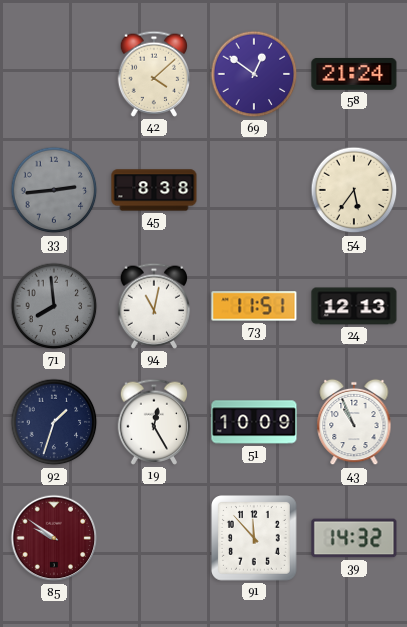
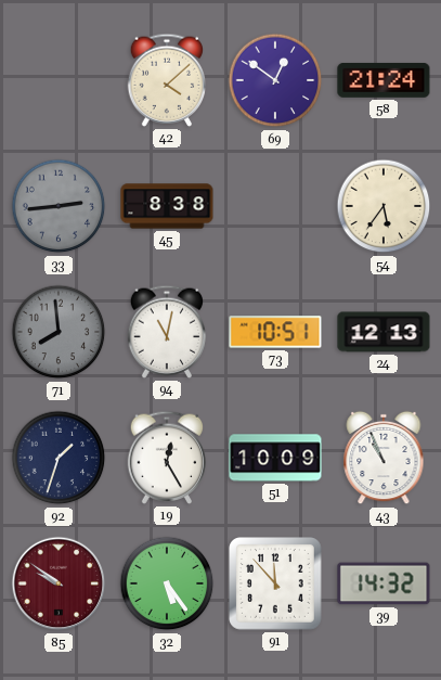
73: 11:51 -> 10:51
32: none -> 5:24
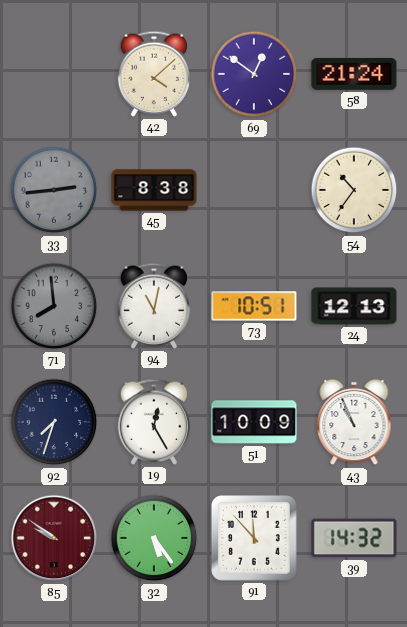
54: 5:36 -> 10:36
92: 1:33 -> 7:33
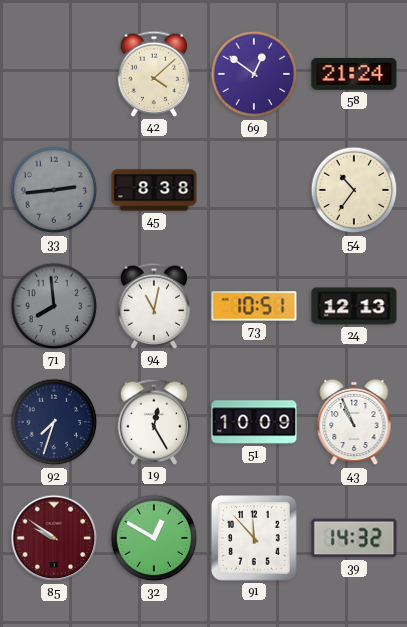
32: 5:24 -> 12:50
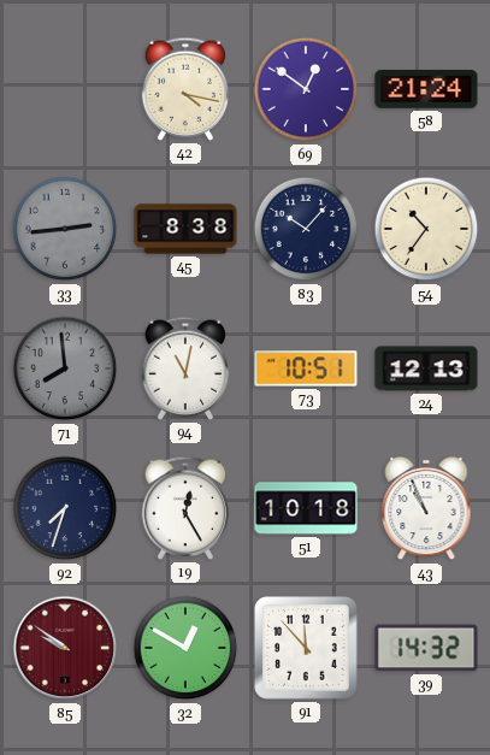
42: 4:08 -> 4:17
83: none -> 10:07
51: 10:09 -> 10:18
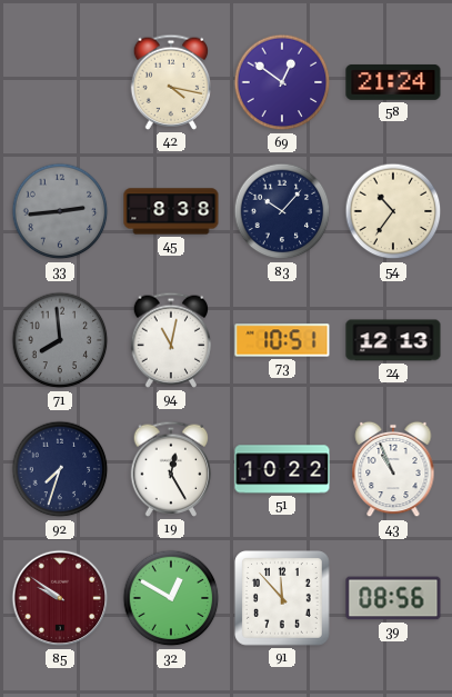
51: 10:18 -> 10:22
39: 14:32 -> 08:56
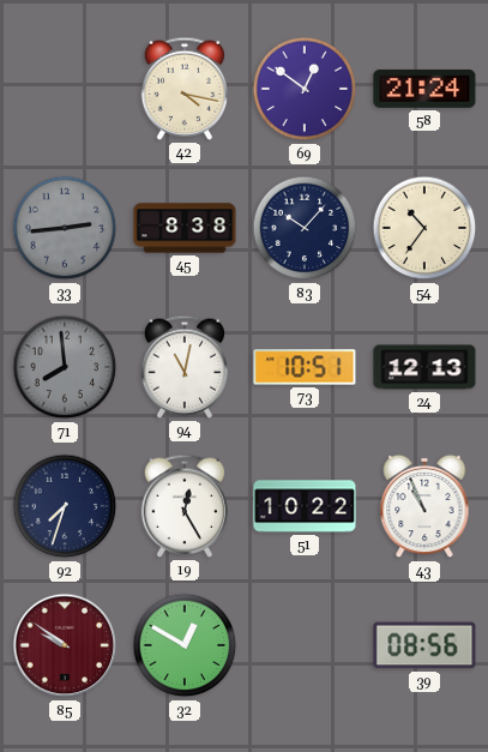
91: 11:53 -> none
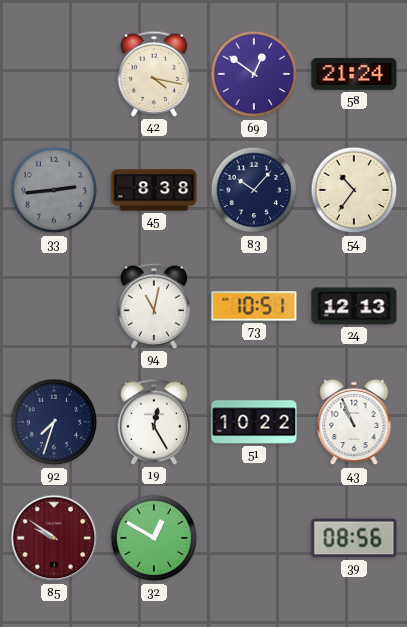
71: 7:59 -> none
